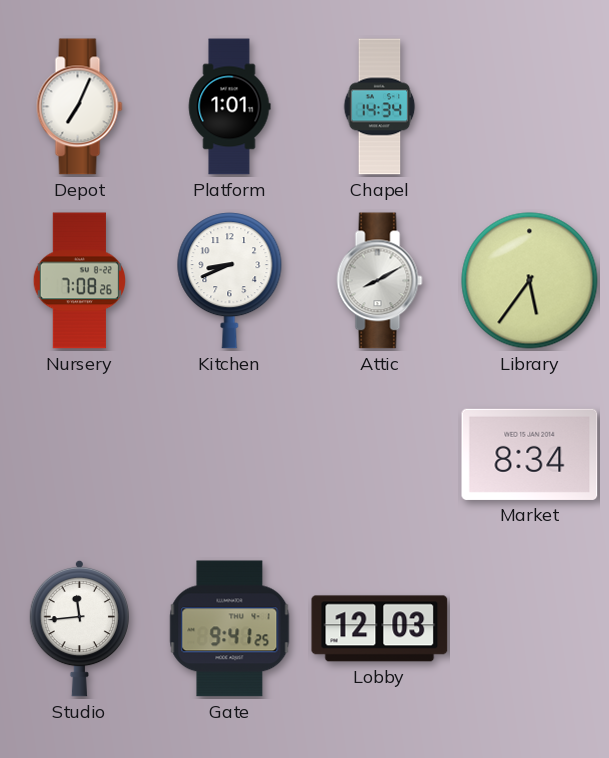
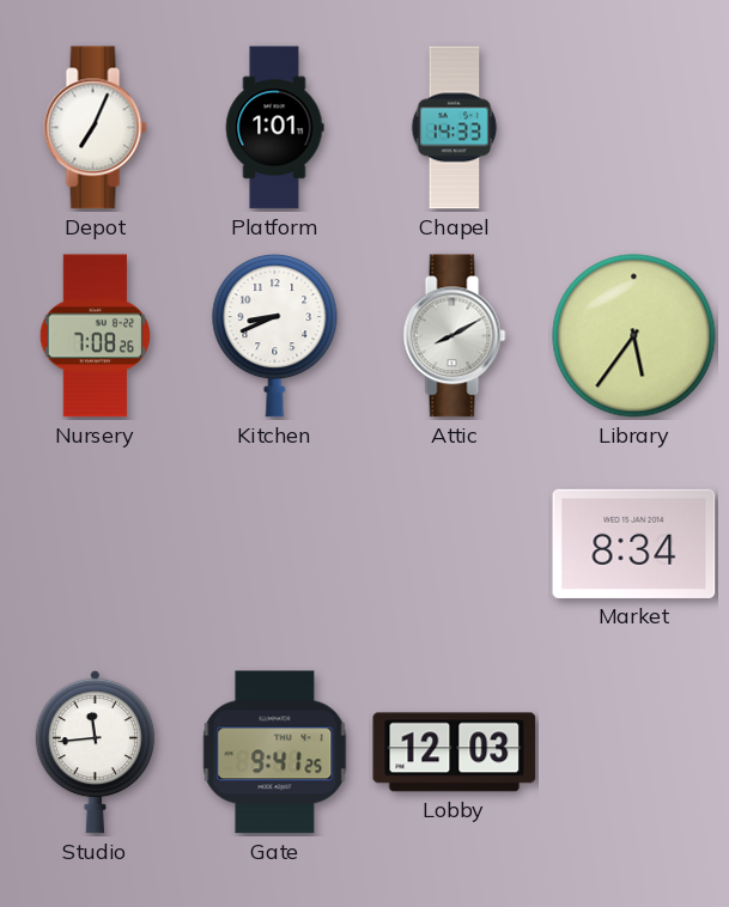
Chapel: 14:34 -> 14:33
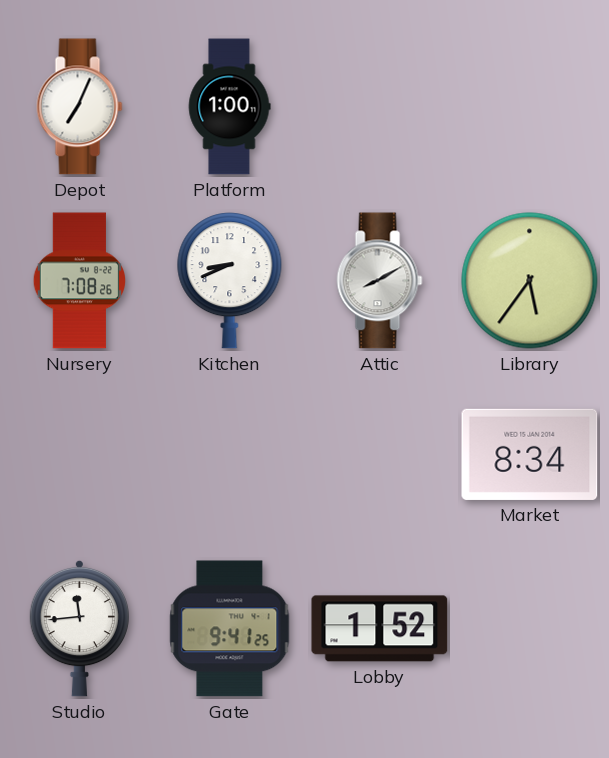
Platform: 1:01 -> 1:00
Chapel: 14:33 -> none
Lobby: 12:03 -> 1:52
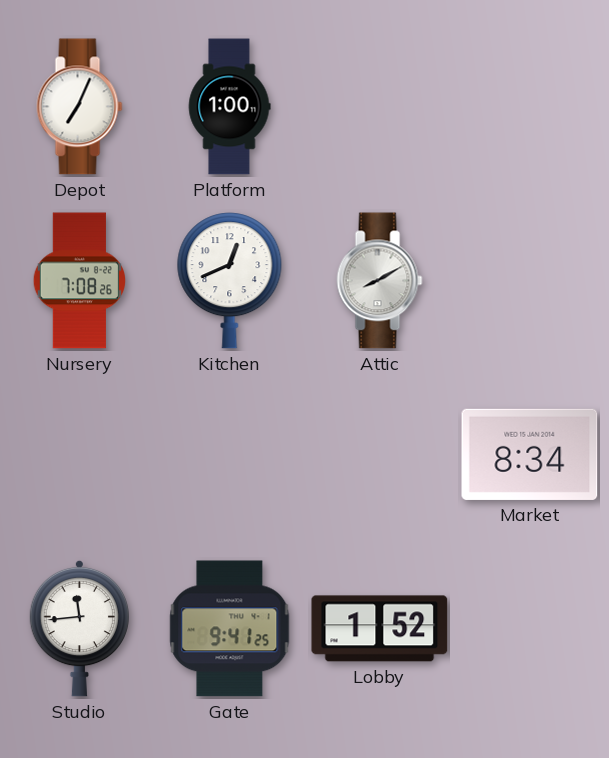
Kitchen: 8:41 -> 12:41
Library: 5:36 -> none
